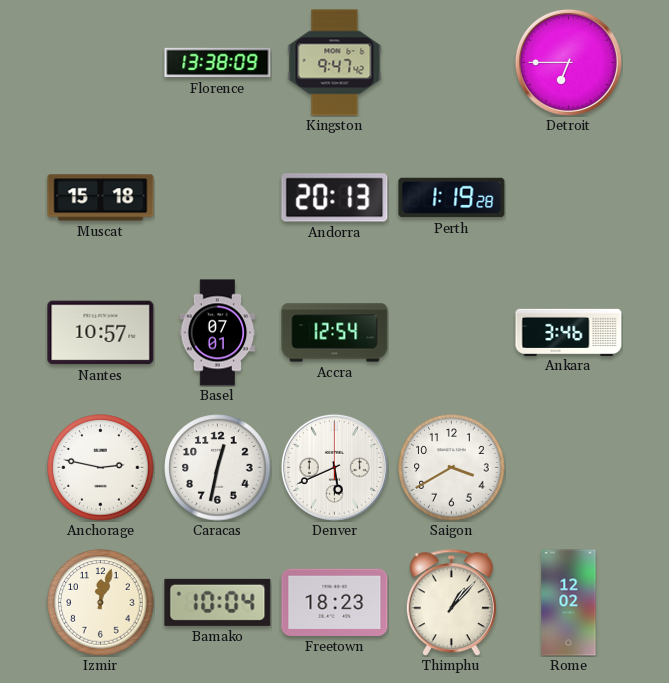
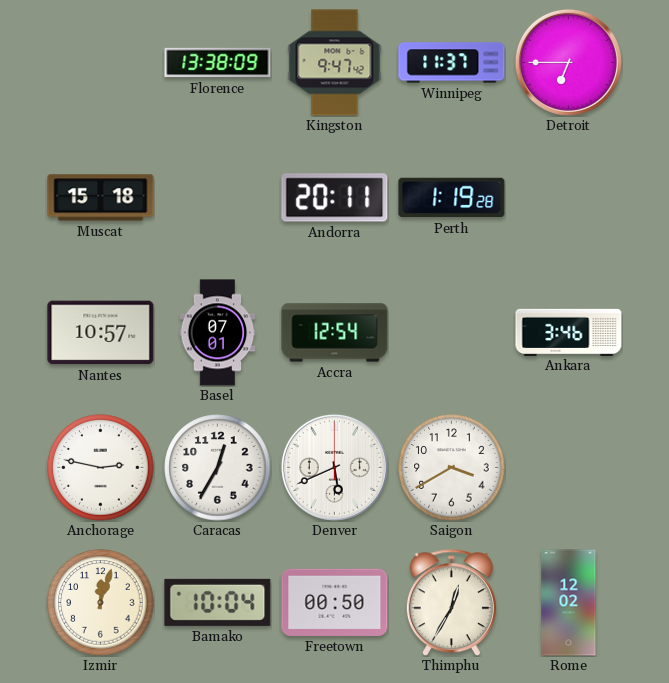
Winnipeg: none -> 11:37
Andorra: 20:13 -> 20:11
Caracas: 12:32 -> 12:35
Freetown: 18:23 -> 00:50
Thimphu: 1:07 -> 12:35
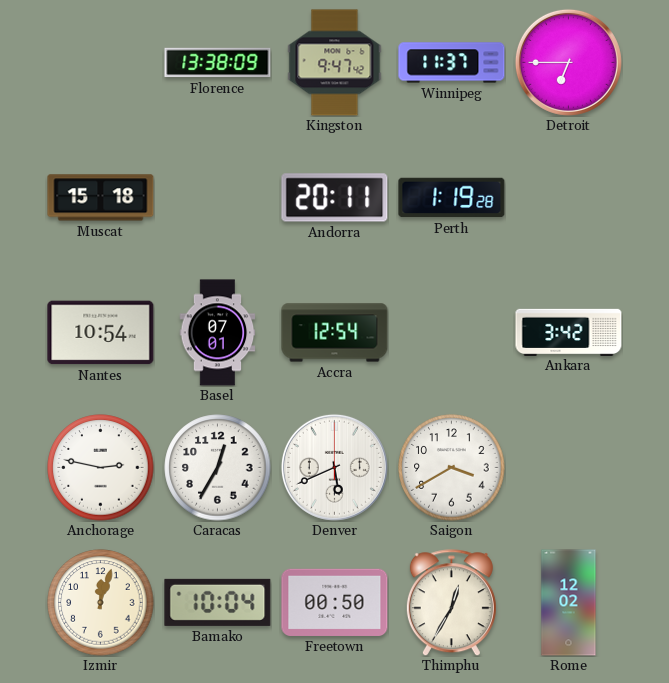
Nantes: 10:57 -> 10:54
Ankara: 3:46 -> 3:42
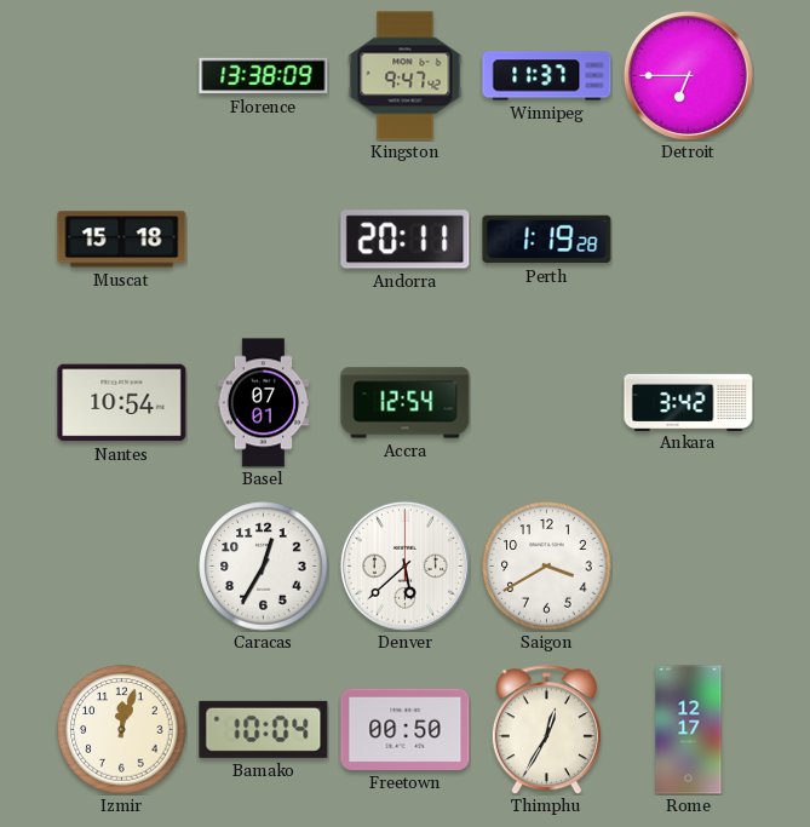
Anchorage: 2:47 -> none
Denver: 5:41 -> 5:38
Rome: 12:02 -> 12:17
